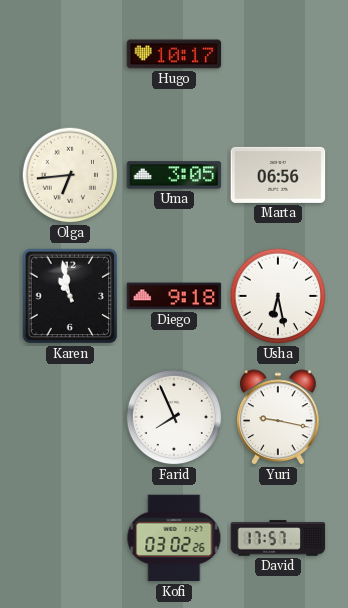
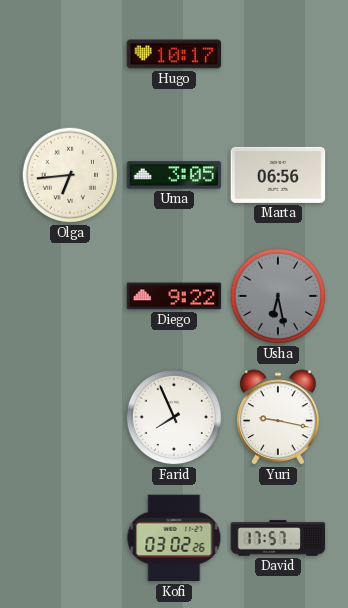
Karen: 10:58 -> none
Diego: 9:18 -> 9:22
Usha dial: white -> grey
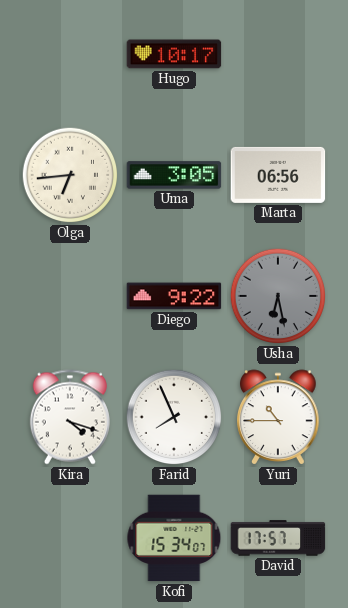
Kira: none -> 4:18
Yuri: 9:17 -> 10:45
Kofi: 03:02 -> 15:34
